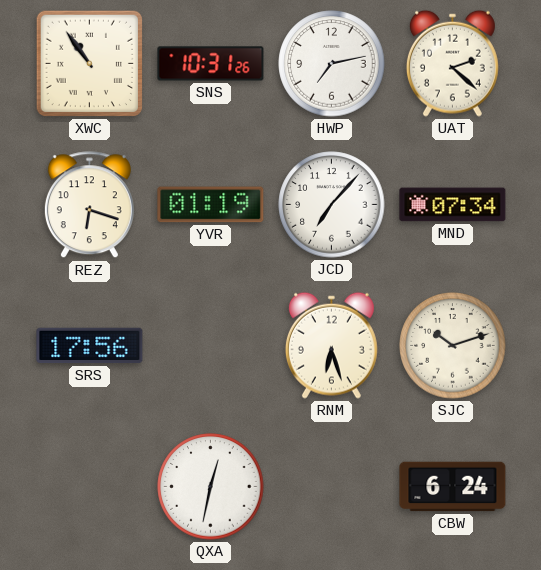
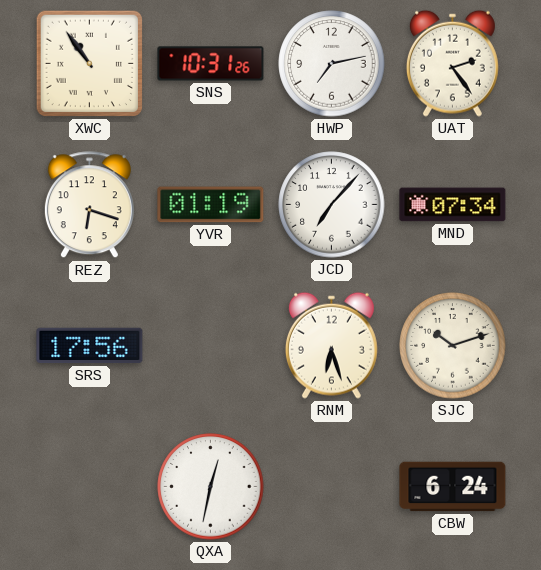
UAT: 2:22 -> 2:24
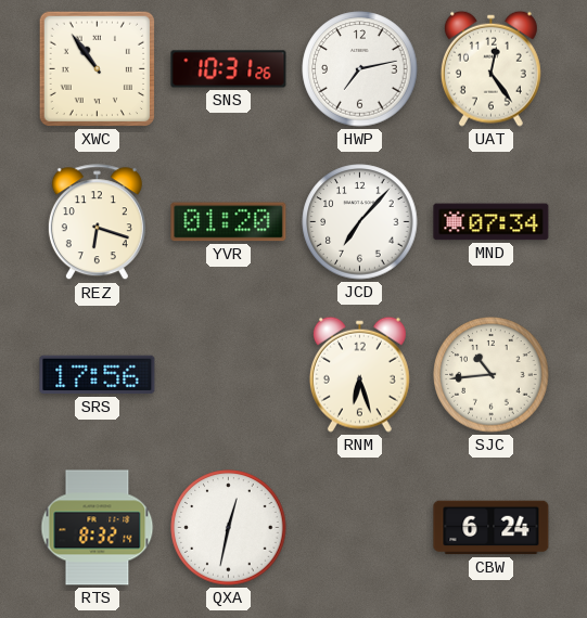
UAT: 2:24 -> 12:24
YVR: 01:19 -> 01:20
SJC: 10:12 -> 10:44
RTS: none -> 8:32
